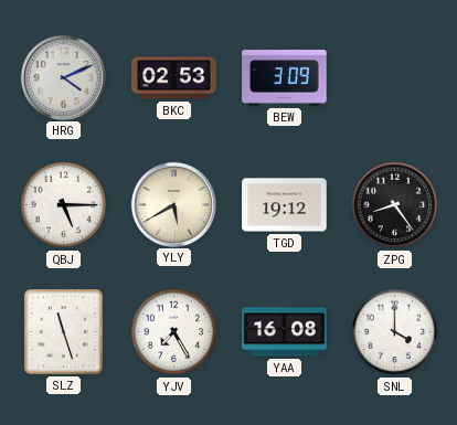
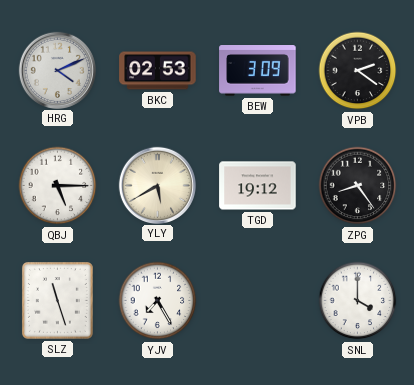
VPB: none -> 2:21
YAA: 16:08 -> none
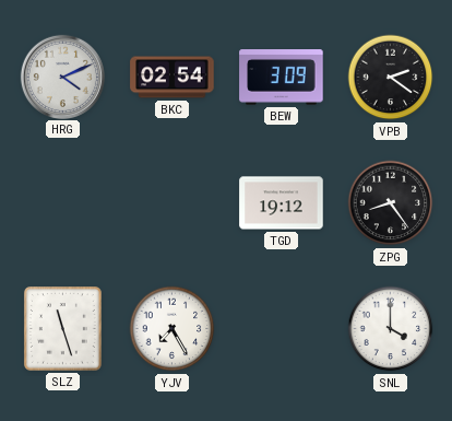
BKC: 02:53 -> 02:54
QBJ: 5:15 -> none
YLY: 5:40 -> none
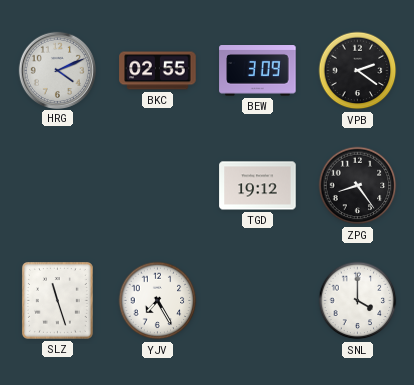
BKC: 02:54 -> 02:55
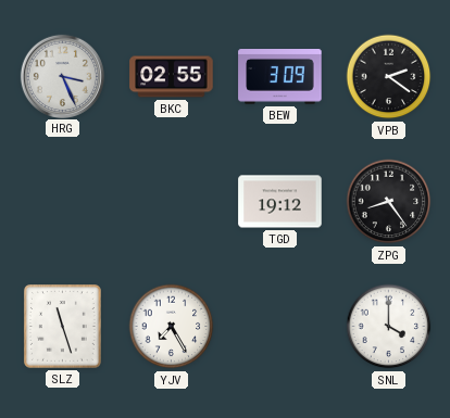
HRG: 4:11 -> 3:26
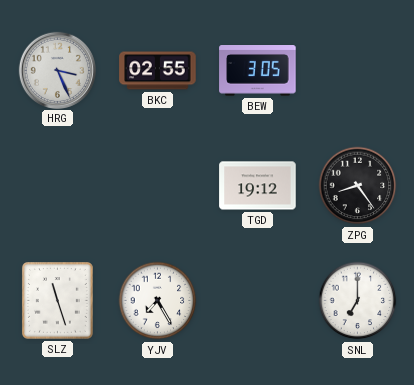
BEW: 3:09 -> 3:05
VPB: 2:21 -> none
SNL: 4:00 -> 7:00
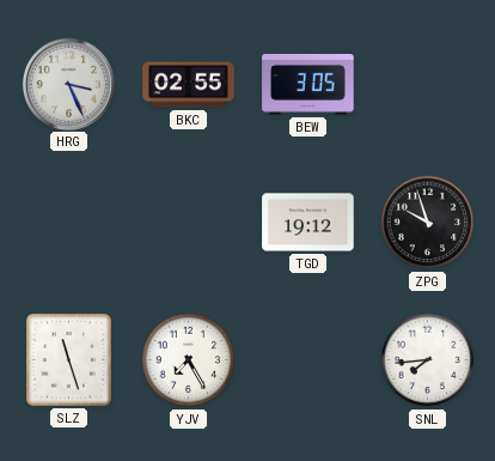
ZPG: 8:24 -> 9:57
SNL: 7:00 -> 7:44
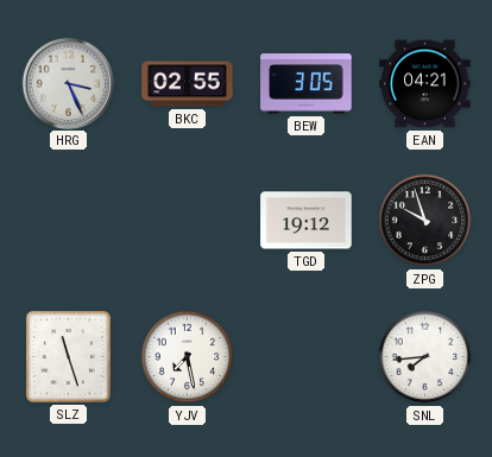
EAN: none -> 04:21
YJV: 7:25 -> 7:28
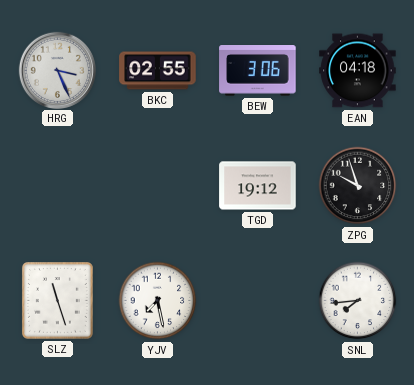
BEW: 3:05 -> 3:06
EAN: 04:21 -> 04:18
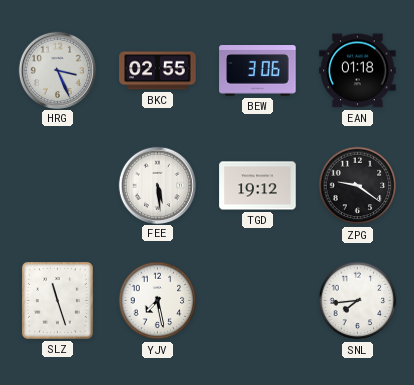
EAN: 04:18 -> 01:18
FEE: none -> 5:29
ZPG: 9:57 -> 9:21
